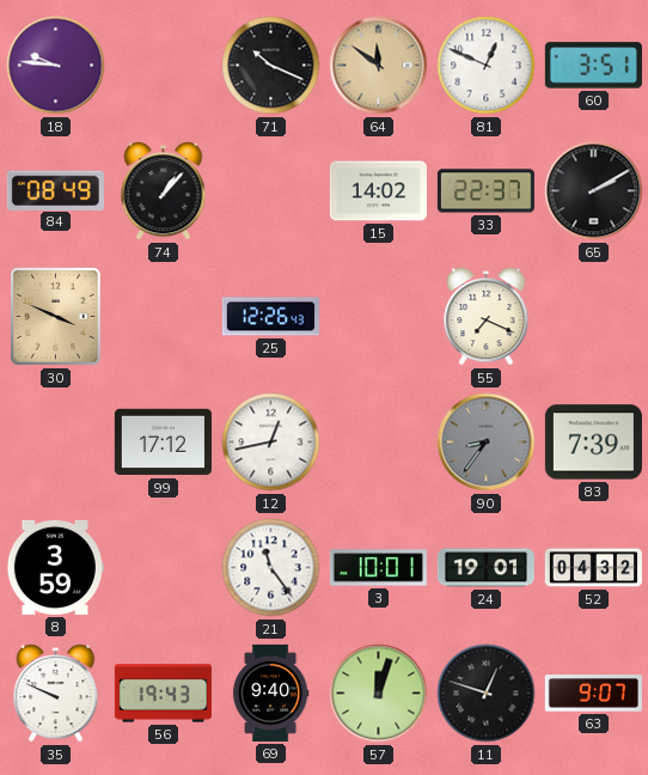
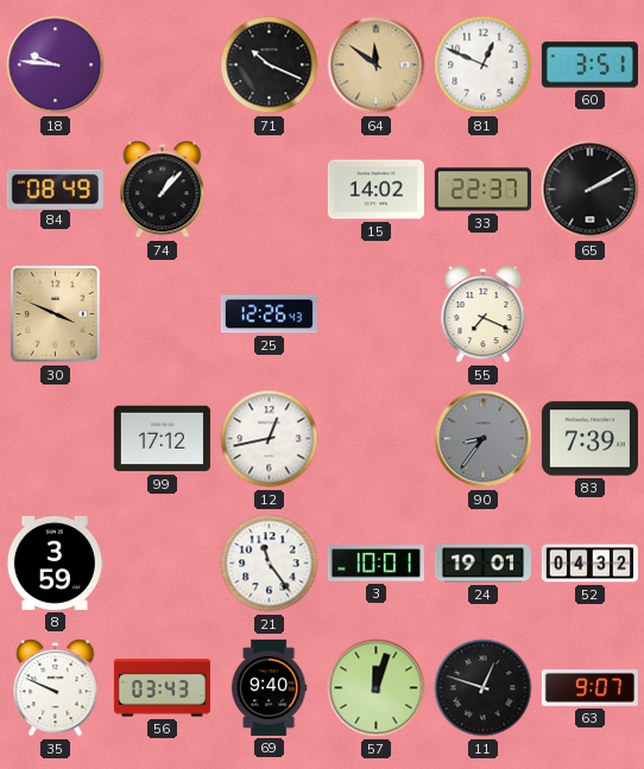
56: 19:43 -> 03:43
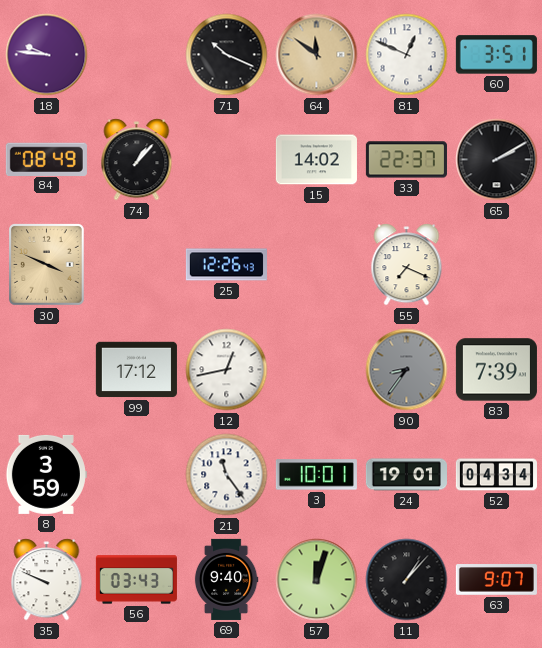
52: 04:32 -> 04:34
11: 12:48 -> 1:07
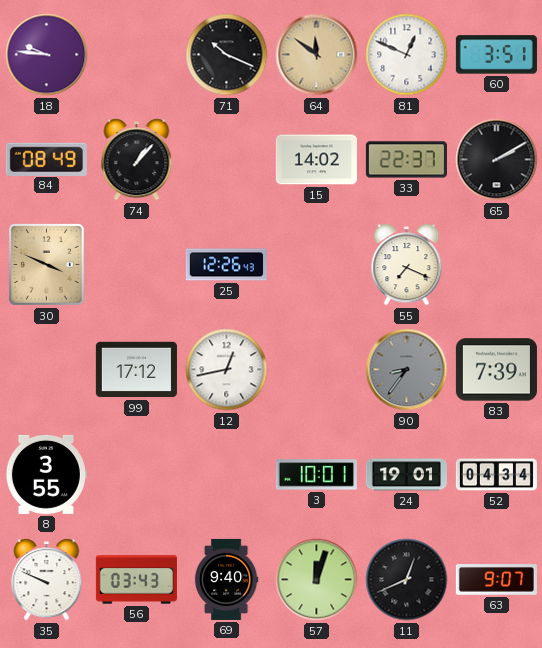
8: 3:59 -> 3:55
21: 11:24 -> none
11: 1:07 -> 12:41
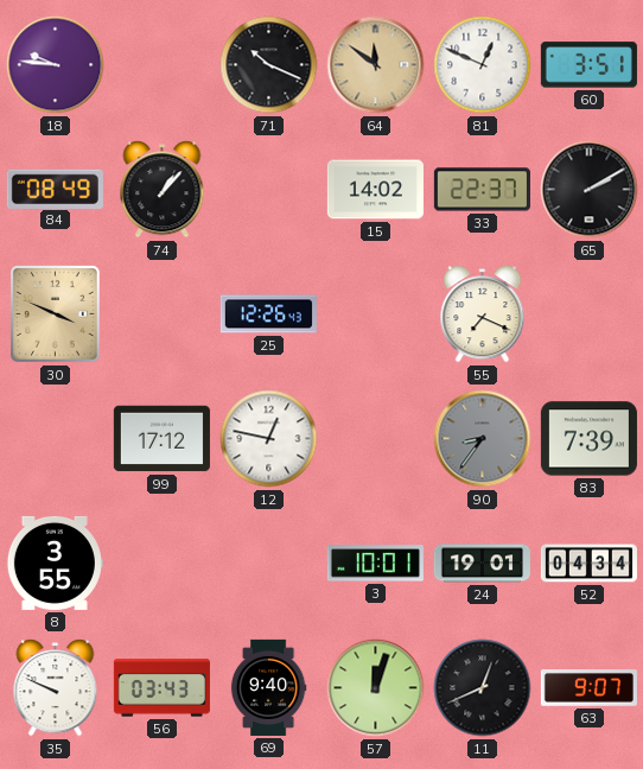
12: 12:43 -> 12:47
